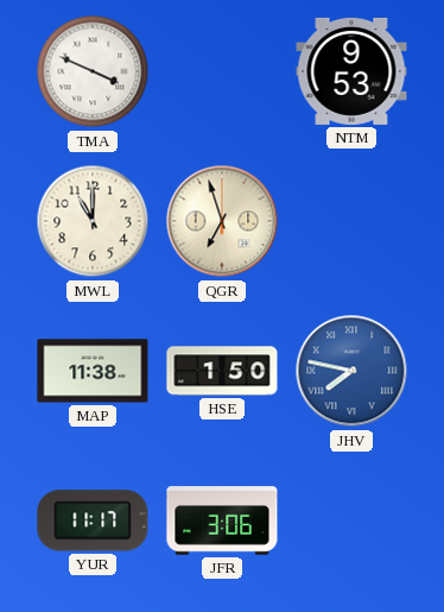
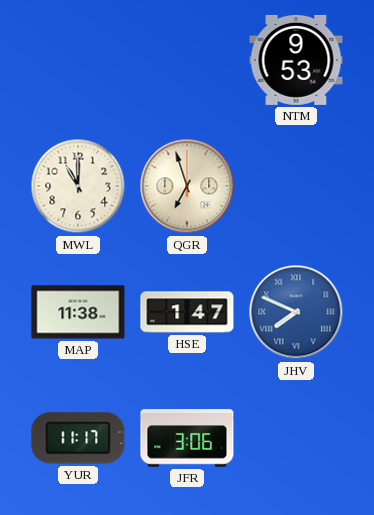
TMA: 3:49 -> none
HSE: 1:50 -> 1:47
JHV: 7:47 -> 7:49
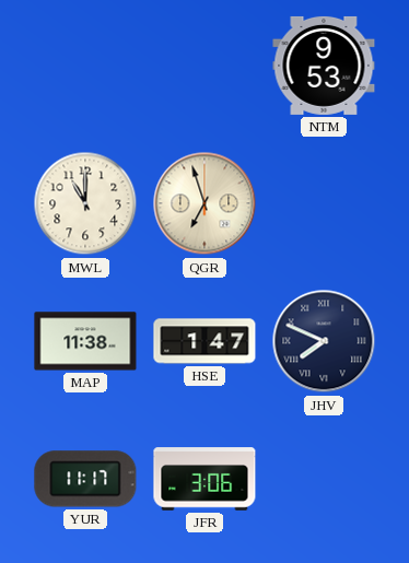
JHV dial: blue -> navy
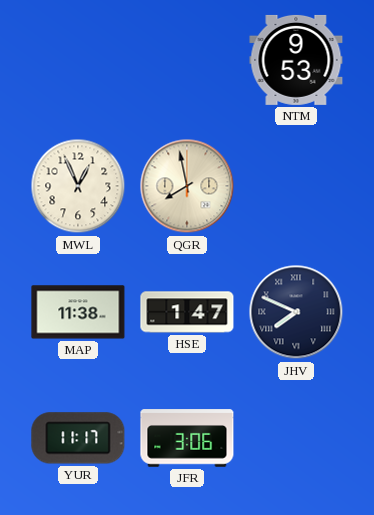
MWL: 11:00 -> 12:56
QGR: 6:57 -> 7:58
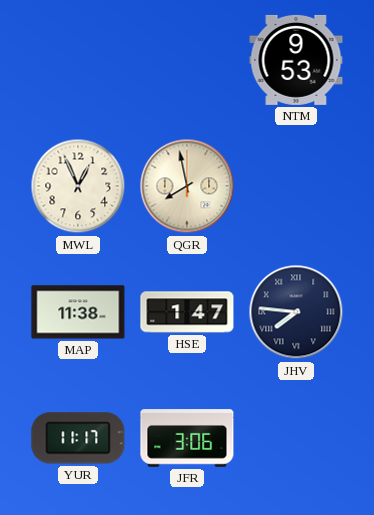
JHV: 7:49 -> 7:46
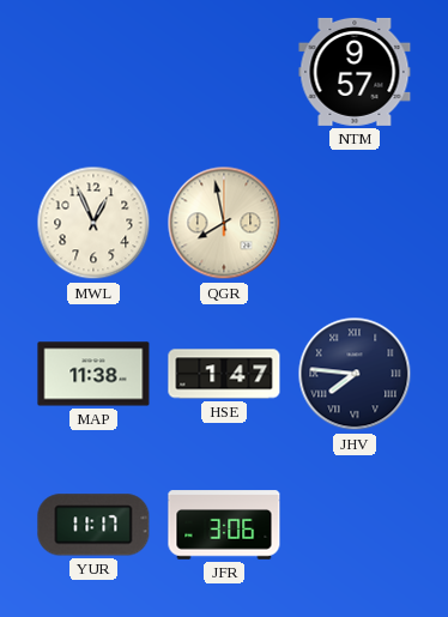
NTM: 9:53 -> 9:57
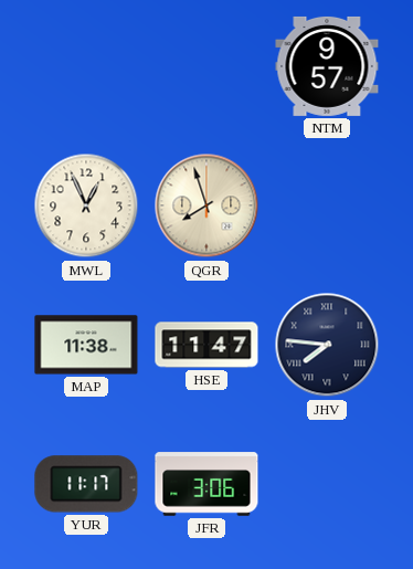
QGR: 7:58 -> 7:57
HSE: 1:47 -> 11:47
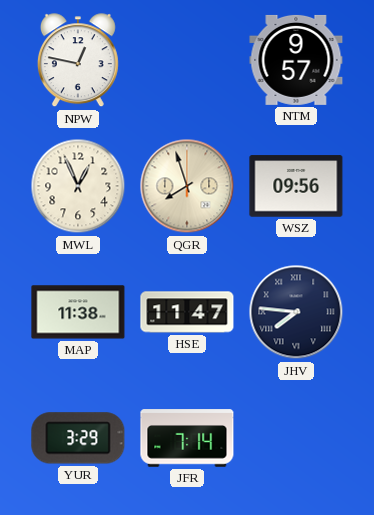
NPW: none -> 12:47
WSZ: none -> 09:56
YUR: 11:17 -> 3:29
JFR: 3:06 -> 7:14
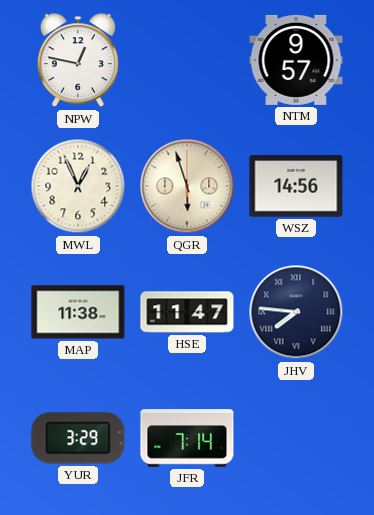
QGR: 7:57 -> 5:57
WSZ: 09:56 -> 14:56
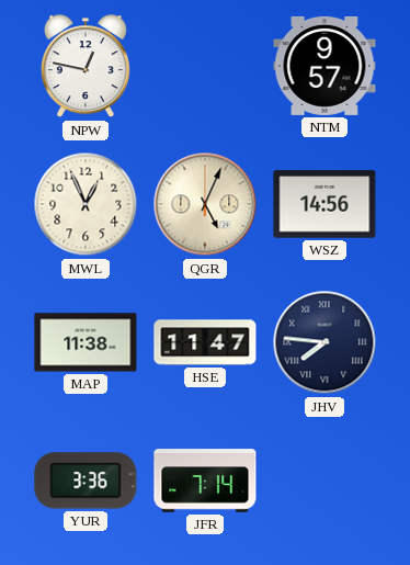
QGR: 5:57 -> 5:04
YUR: 3:29 -> 3:36
